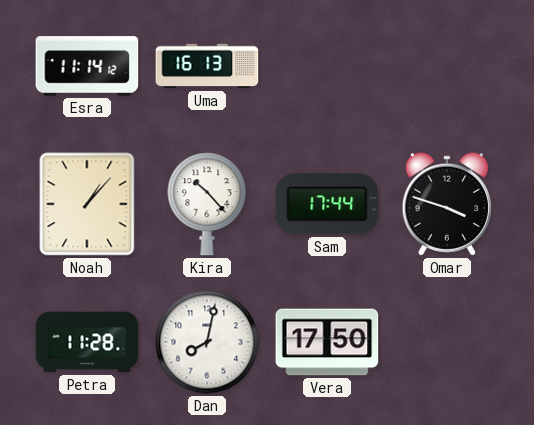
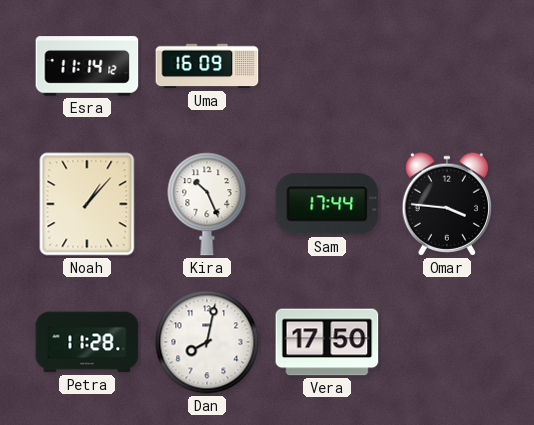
Uma: 16:13 -> 16:09
Kira: 10:23 -> 10:26
Omar: 3:48 -> 3:46
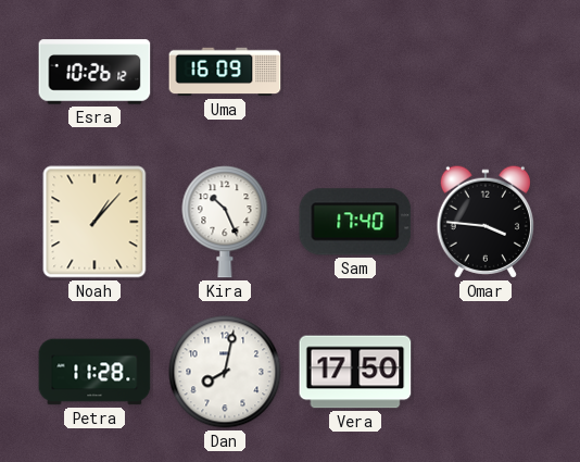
Esra: 11:14 -> 10:26
Sam: 17:44 -> 17:40
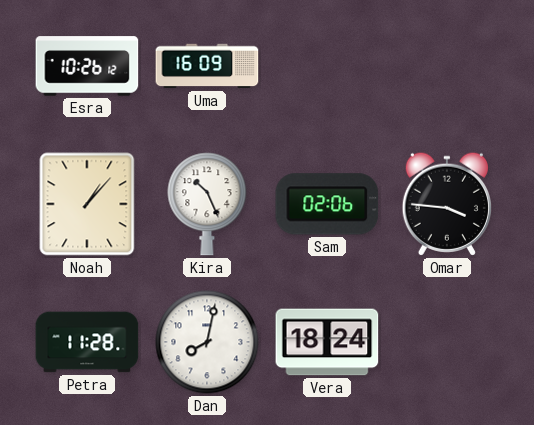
Sam: 17:40 -> 02:06
Vera: 17:50 -> 18:24
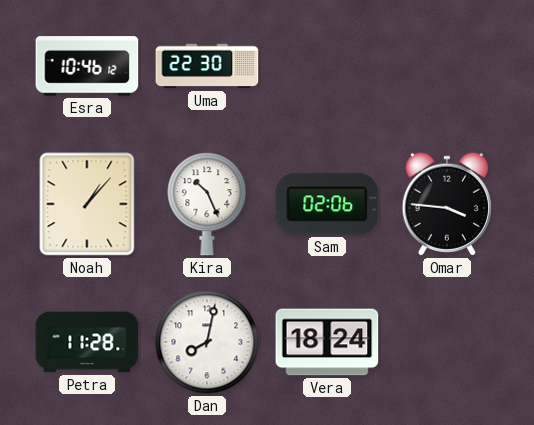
Esra: 10:26 -> 10:46
Uma: 16:09 -> 22:30
